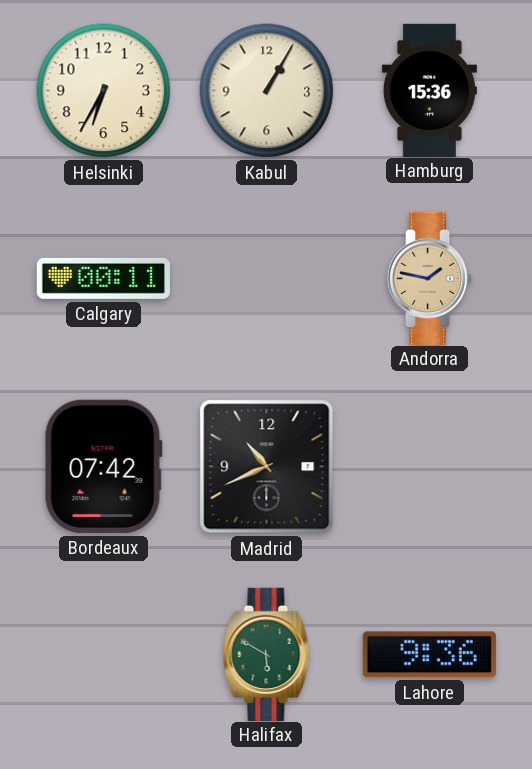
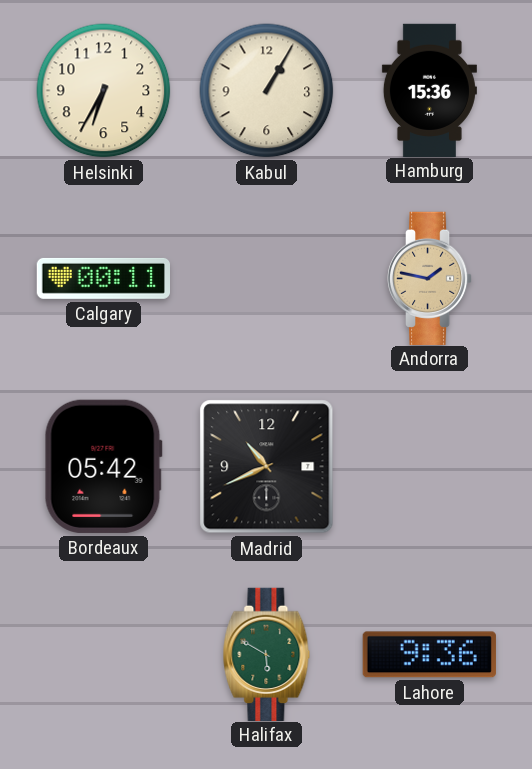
Bordeaux: 07:42 -> 05:42
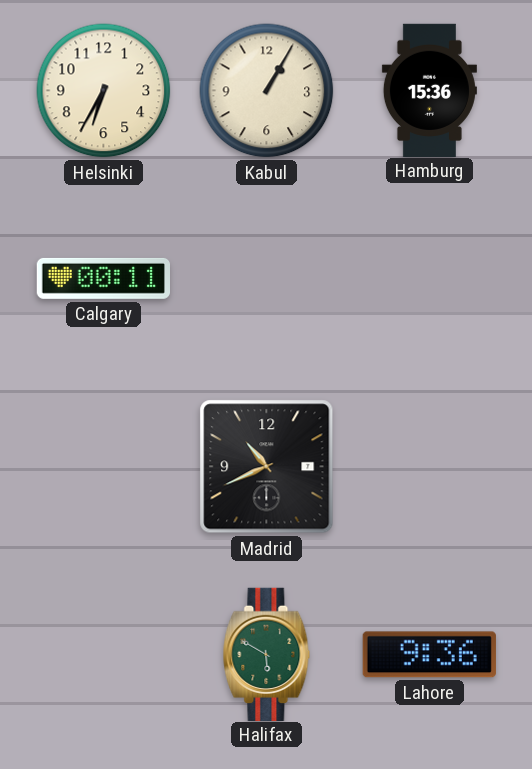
Andorra: 1:47 -> none
Bordeaux: 05:42 -> none
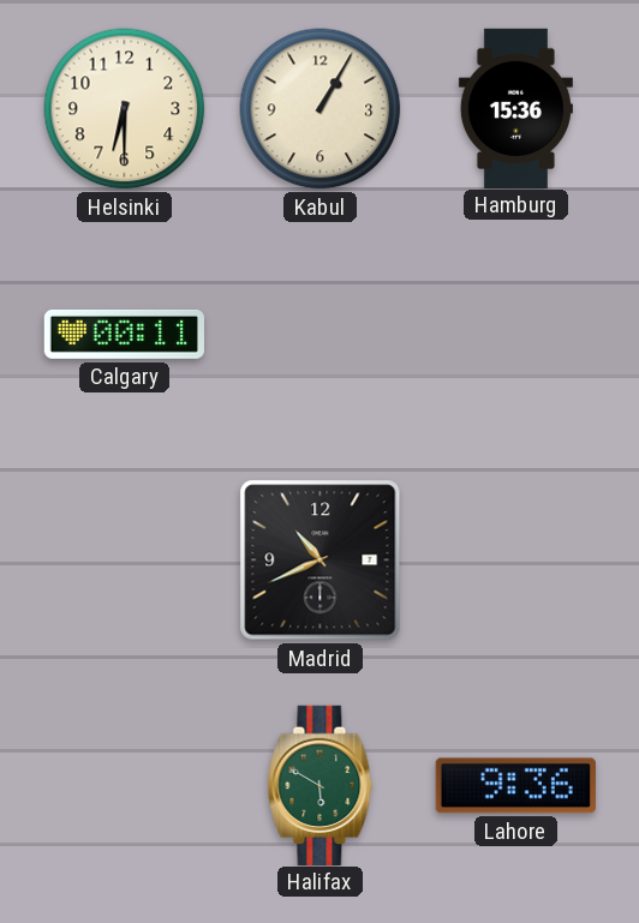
Helsinki: 6:35 -> 6:30
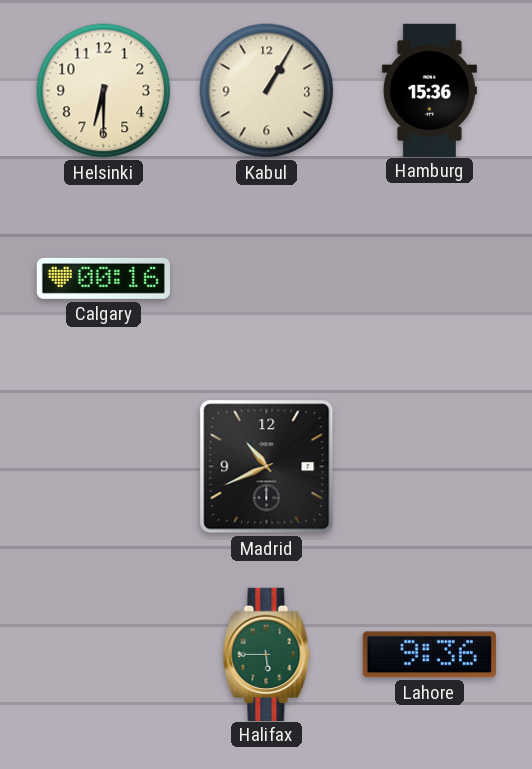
Calgary: 00:11 -> 00:16
Halifax: 5:50 -> 5:45
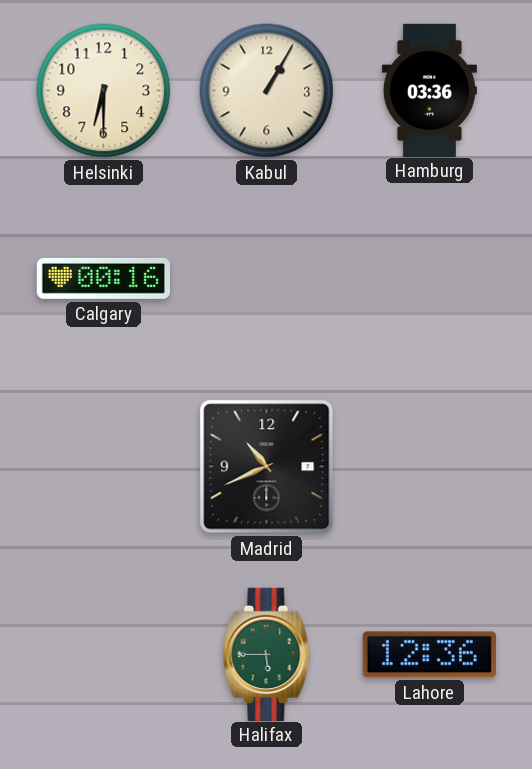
Hamburg: 15:36 -> 03:36
Lahore: 9:36 -> 12:36
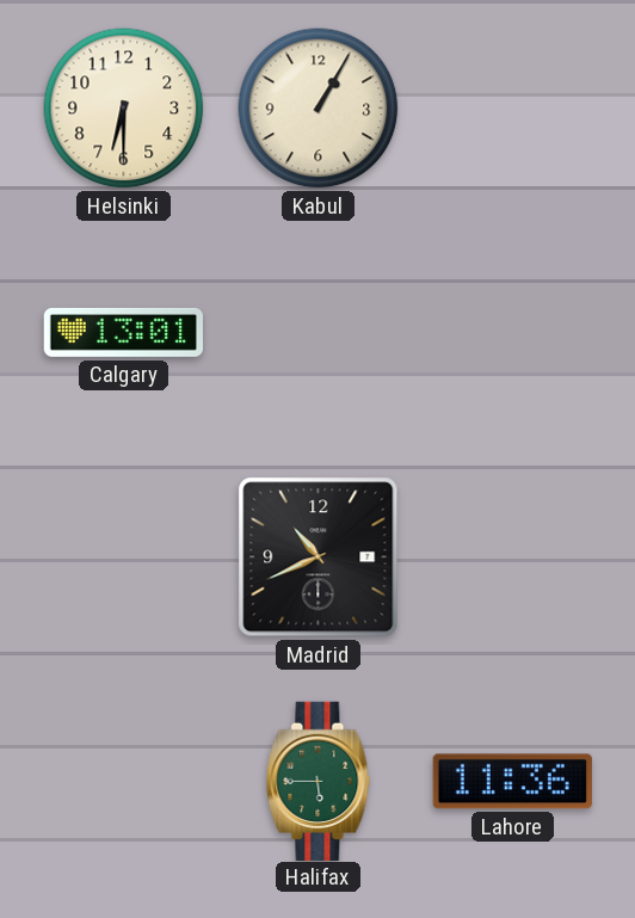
Hamburg: 03:36 -> none
Calgary: 00:16 -> 13:01
Lahore: 12:36 -> 11:36
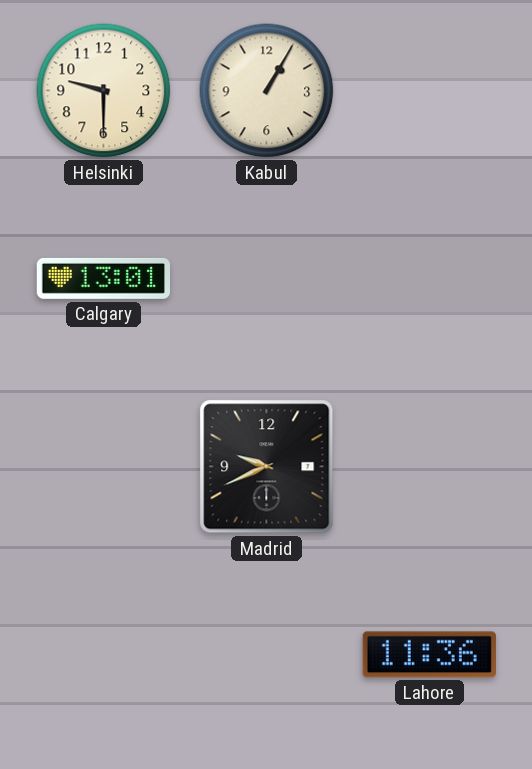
Helsinki: 6:30 -> 9:30
Madrid: 10:41 -> 9:41
Halifax: 5:45 -> none
